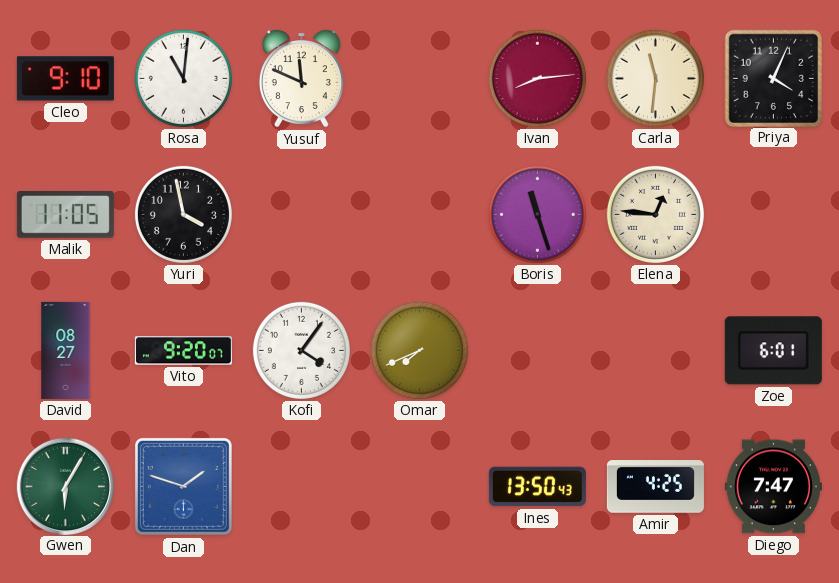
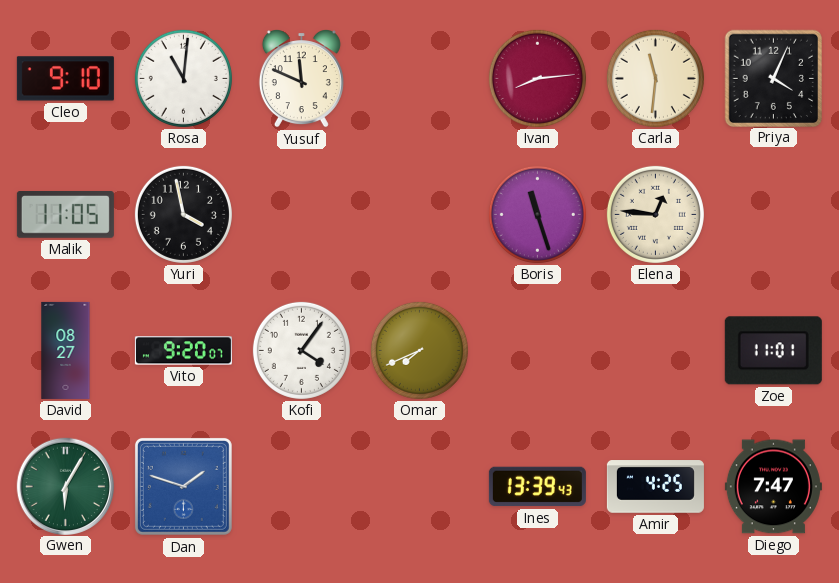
Zoe: 6:01 -> 11:01
Ines: 13:50 -> 13:39
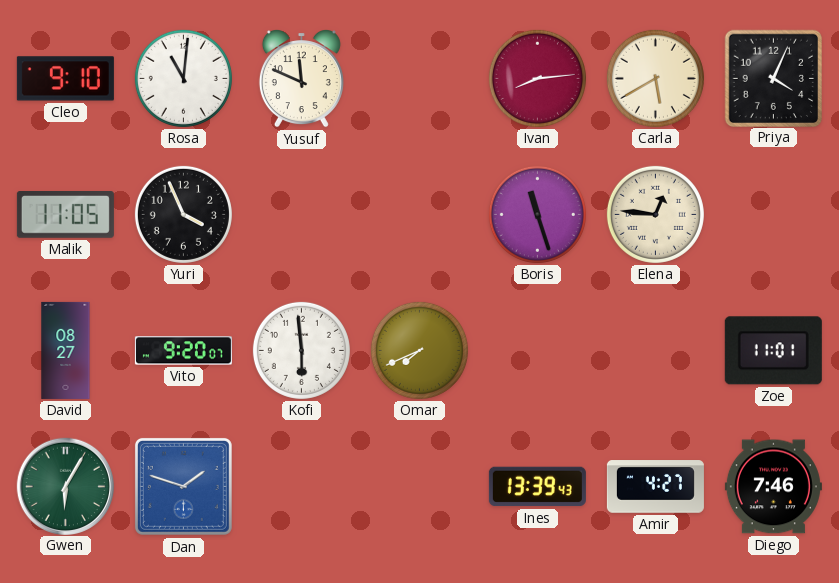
Carla: 11:31 -> 5:40
Yuri: 3:58 -> 3:56
Kofi: 4:06 -> 5:59
Amir: 4:25 -> 4:27
Diego: 7:47 -> 7:46
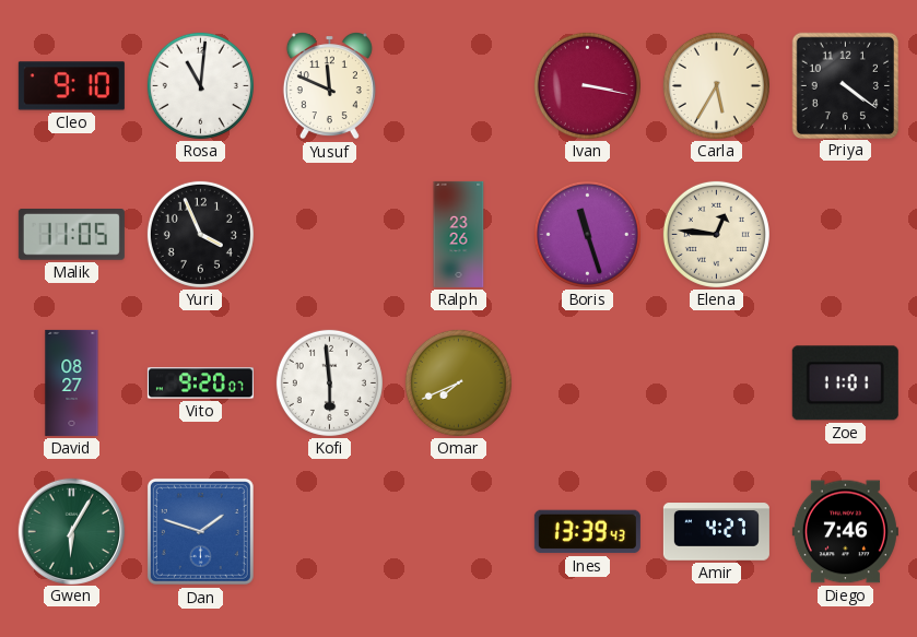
Ivan: 8:14 -> 3:17
Carla: 5:40 -> 5:35
Priya: 4:04 -> 4:21
Ralph: none -> 23:26
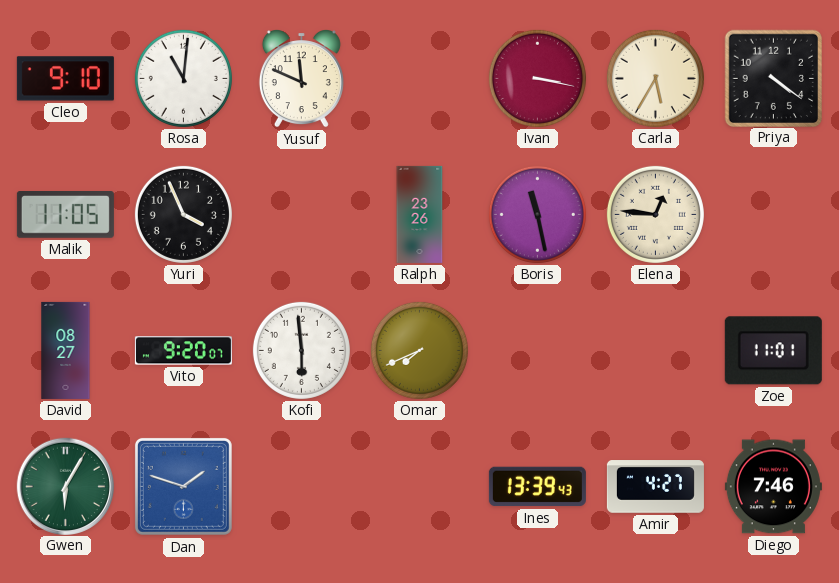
Boris: 11:27 -> 11:28
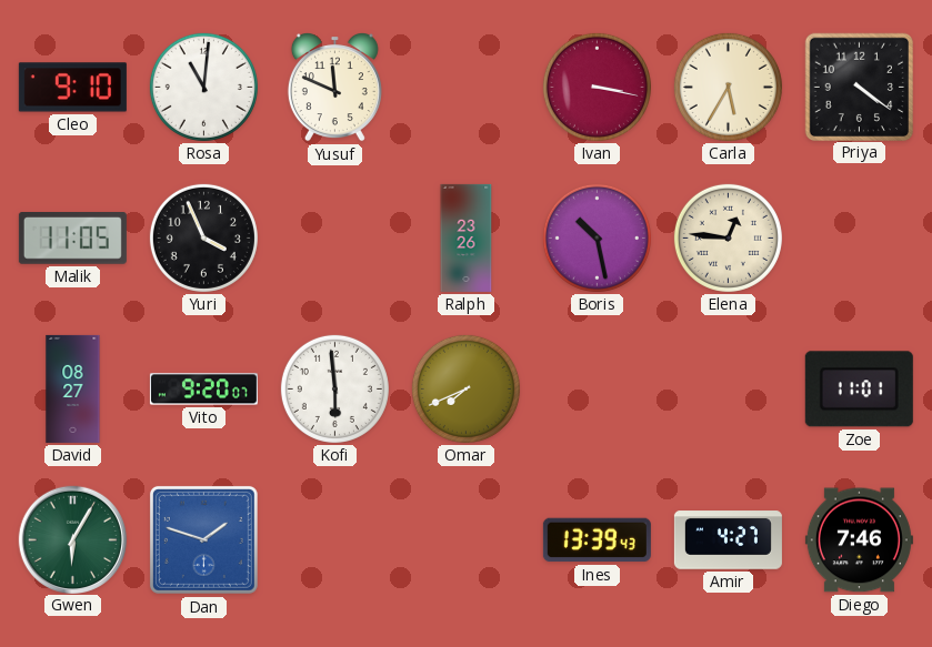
Boris: 11:28 -> 10:28
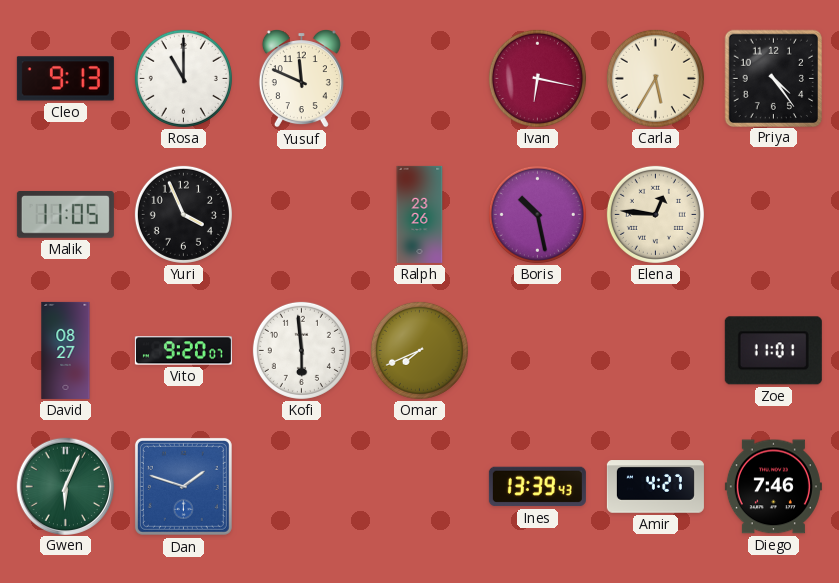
Cleo: 9:10 -> 9:13
Rosa: 11:01 -> 11:00
Ivan: 3:17 -> 6:17
Priya: 4:21 -> 4:24
Gwen: 6:05 -> 6:04
